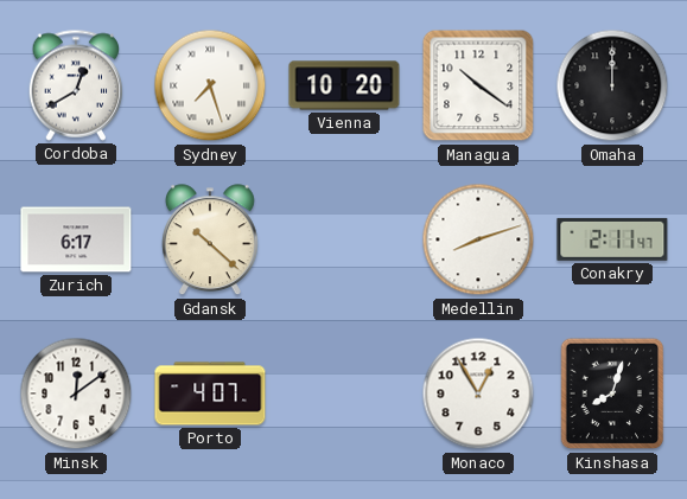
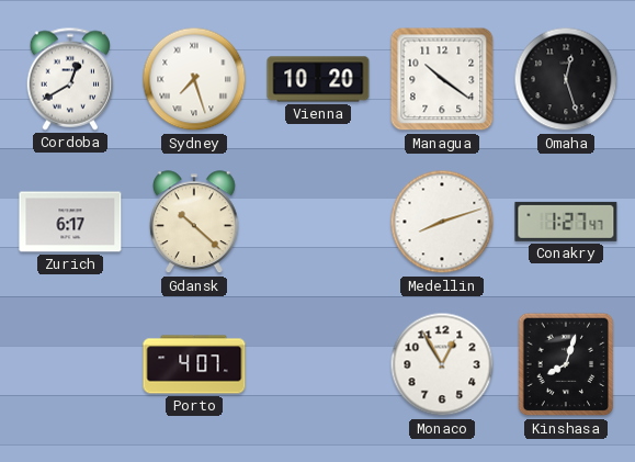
Omaha: 12:00 -> 12:27
Conakry: 2:11 -> 1:27
Minsk: 12:09 -> none
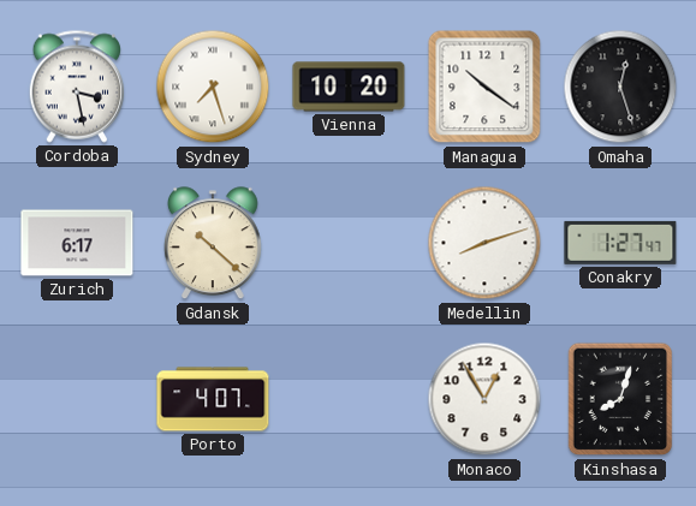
Cordoba: 12:40 -> 3:28
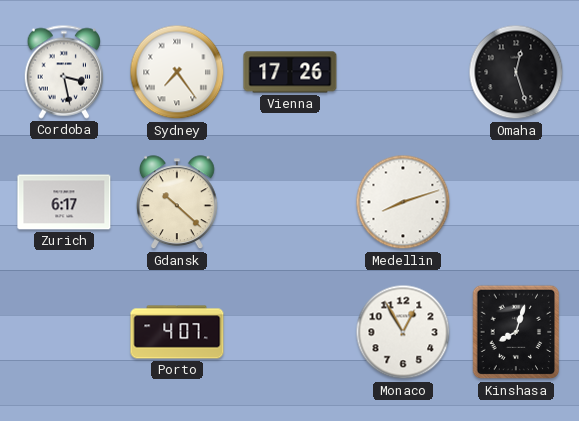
Sydney: 7:27 -> 7:24
Vienna: 10:20 -> 17:26
Managua: 10:21 -> none
Conakry: 1:27 -> none
